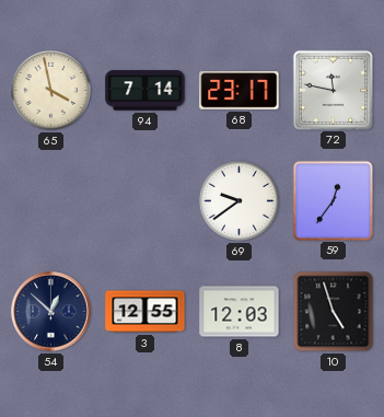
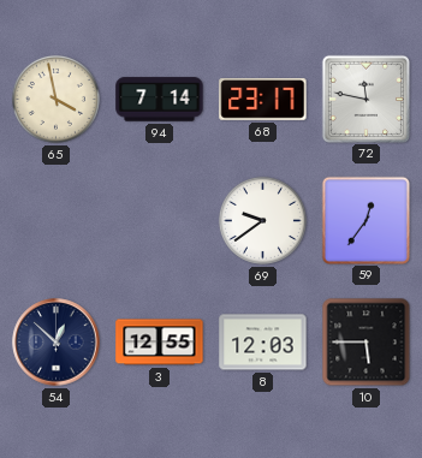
10: 4:57 -> 5:45
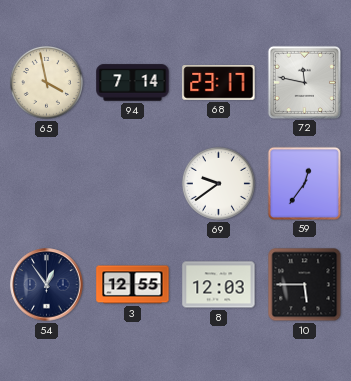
54: 12:52 -> 12:54
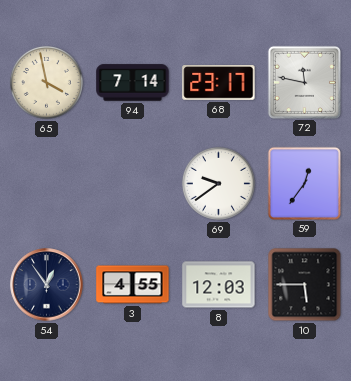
3: 12:55 -> 4:55
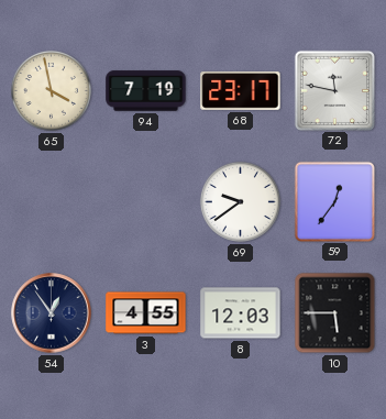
94: 7:14 -> 7:19
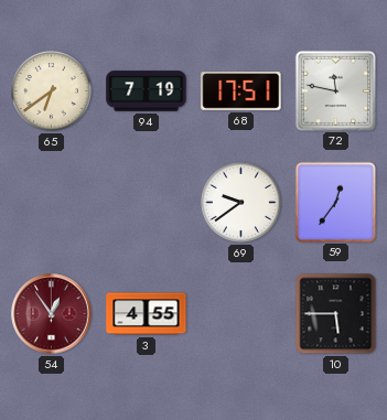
65: 3:58 -> 6:39
68: 23:17 -> 17:51
54 dial: navy -> burgundy
8: 12:03 -> none
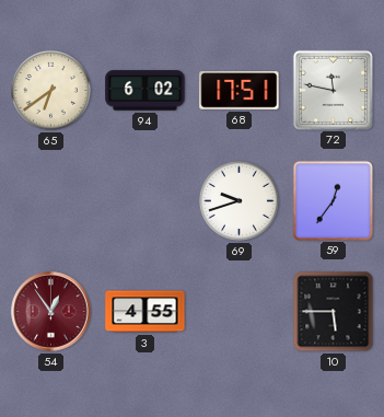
94: 7:19 -> 6:02
69: 9:39 -> 9:42
